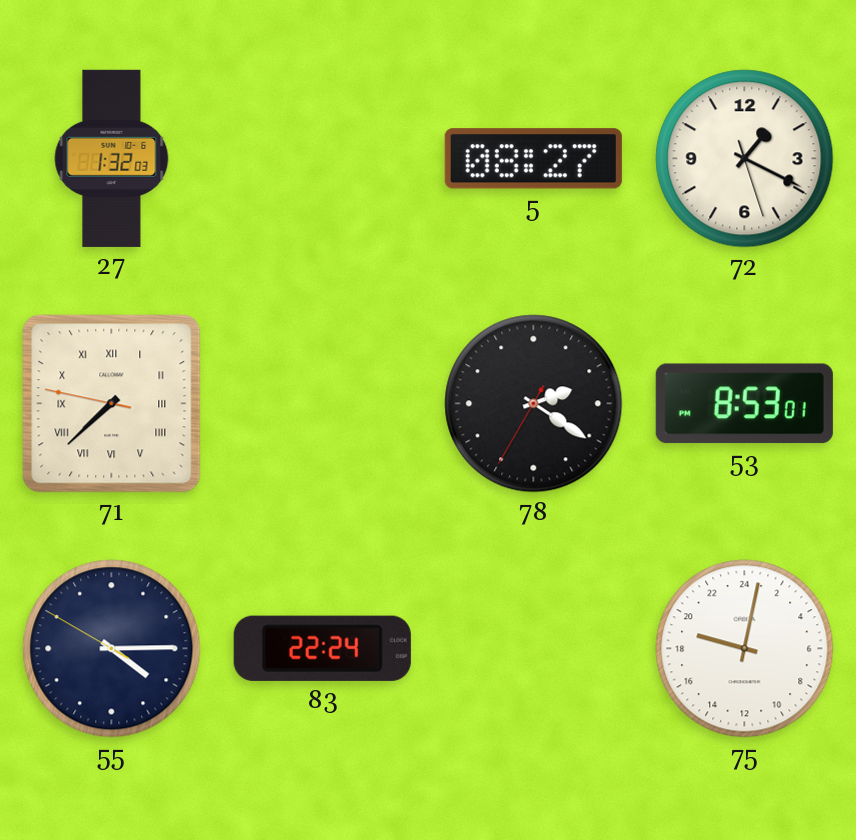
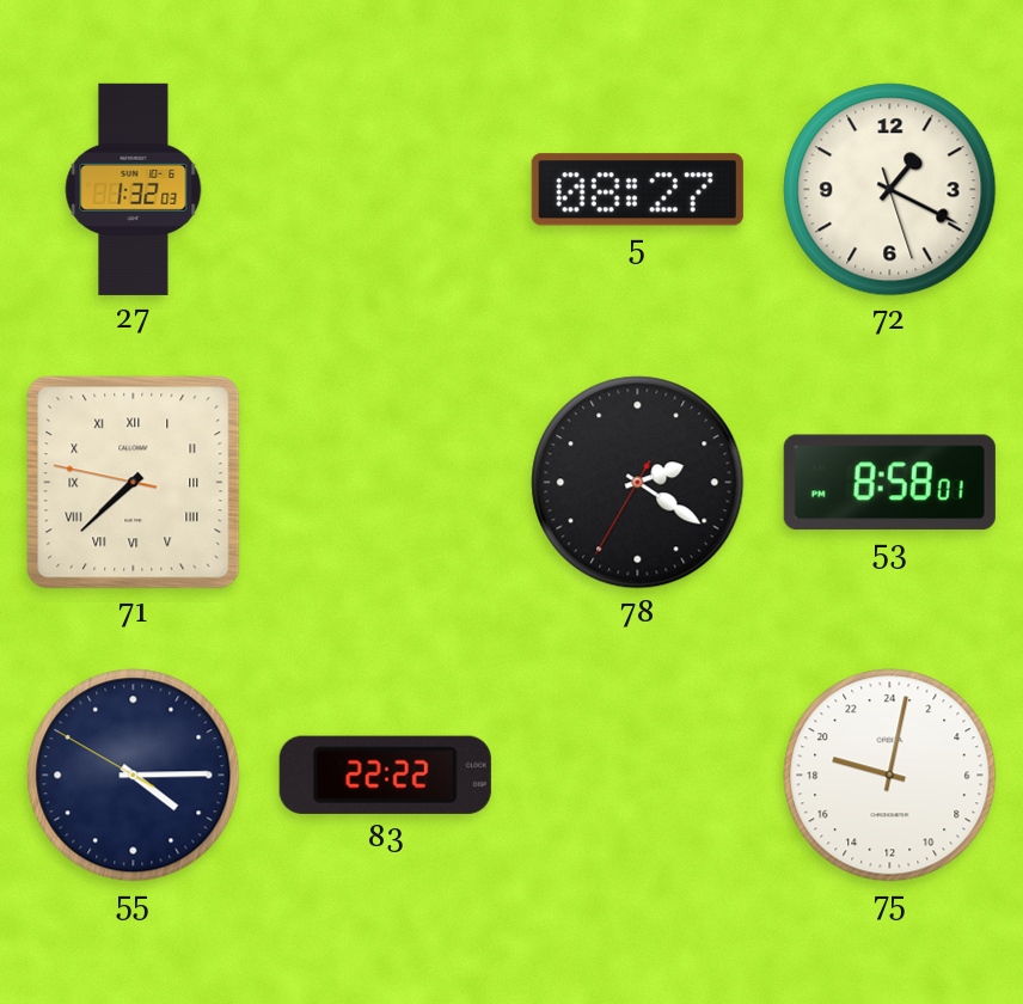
53: 8:53 -> 8:58
83: 22:24 -> 22:22
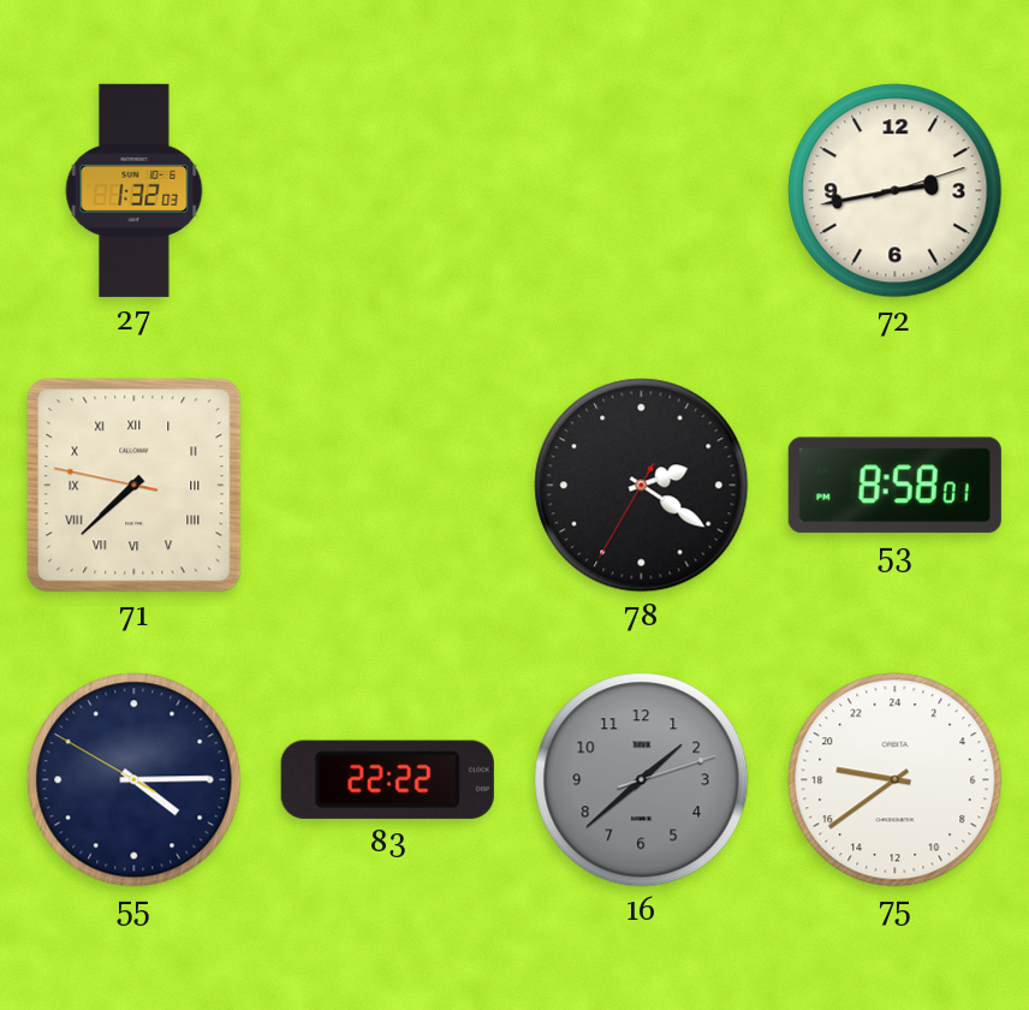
5: 08:27 -> none
72: 1:19 -> 2:43
16: none -> 1:38
75: 19:02 -> 18:39
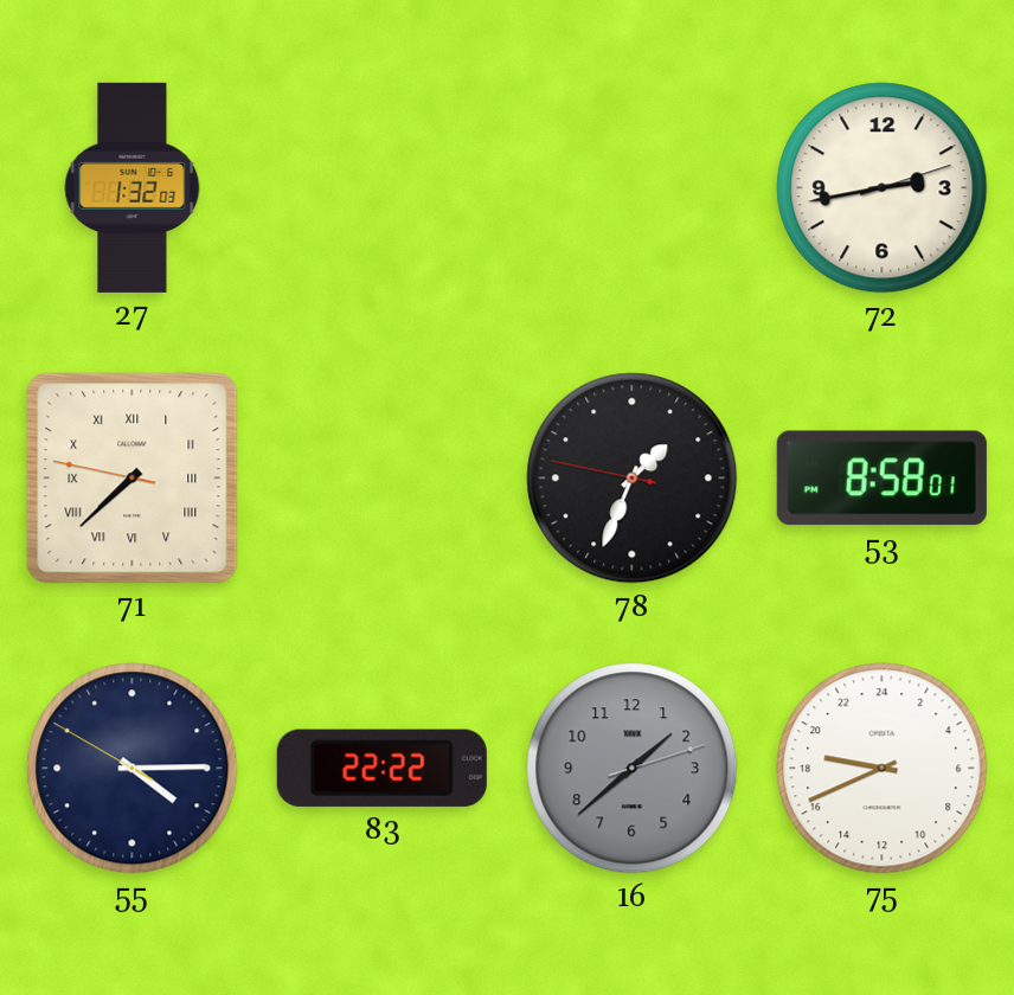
78: 2:20 -> 1:33
75: 18:39 -> 18:41
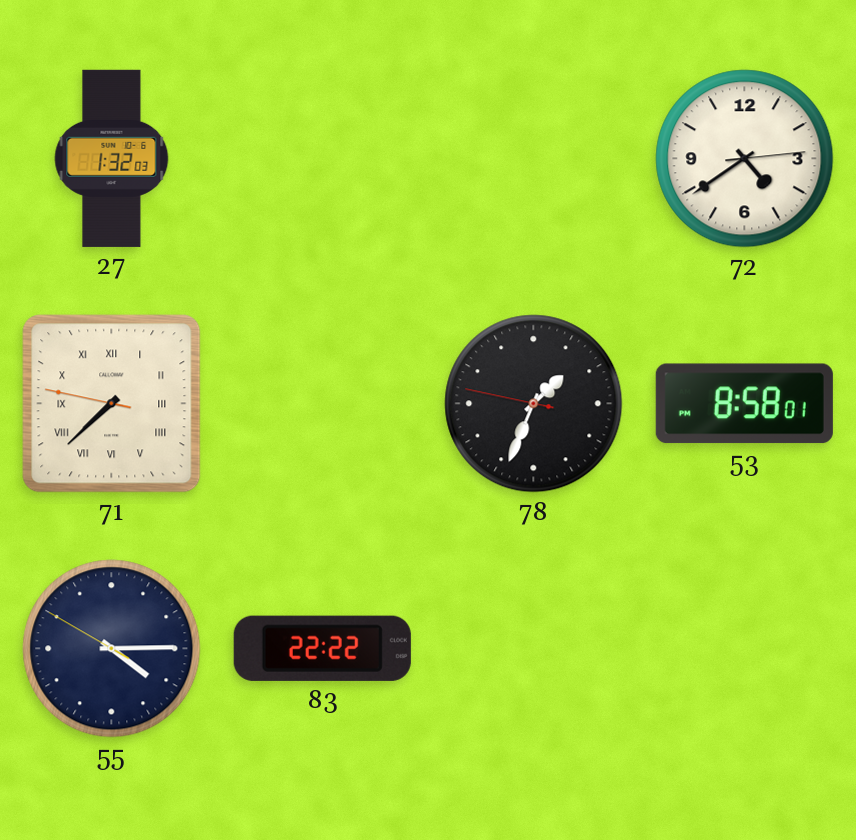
72: 2:43 -> 4:39
16: 1:38 -> none
75: 18:41 -> none
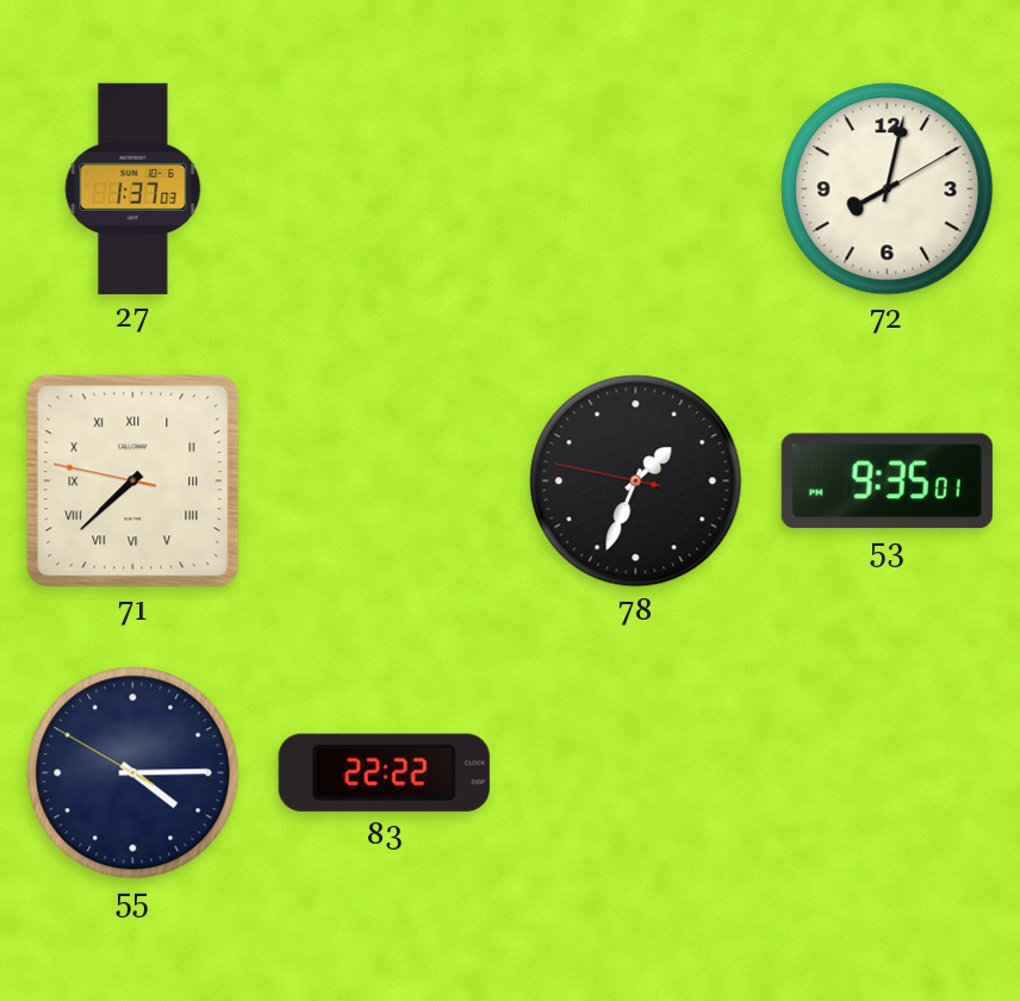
27: 1:32 -> 1:37
72: 4:39 -> 8:02
53: 8:58 -> 9:35
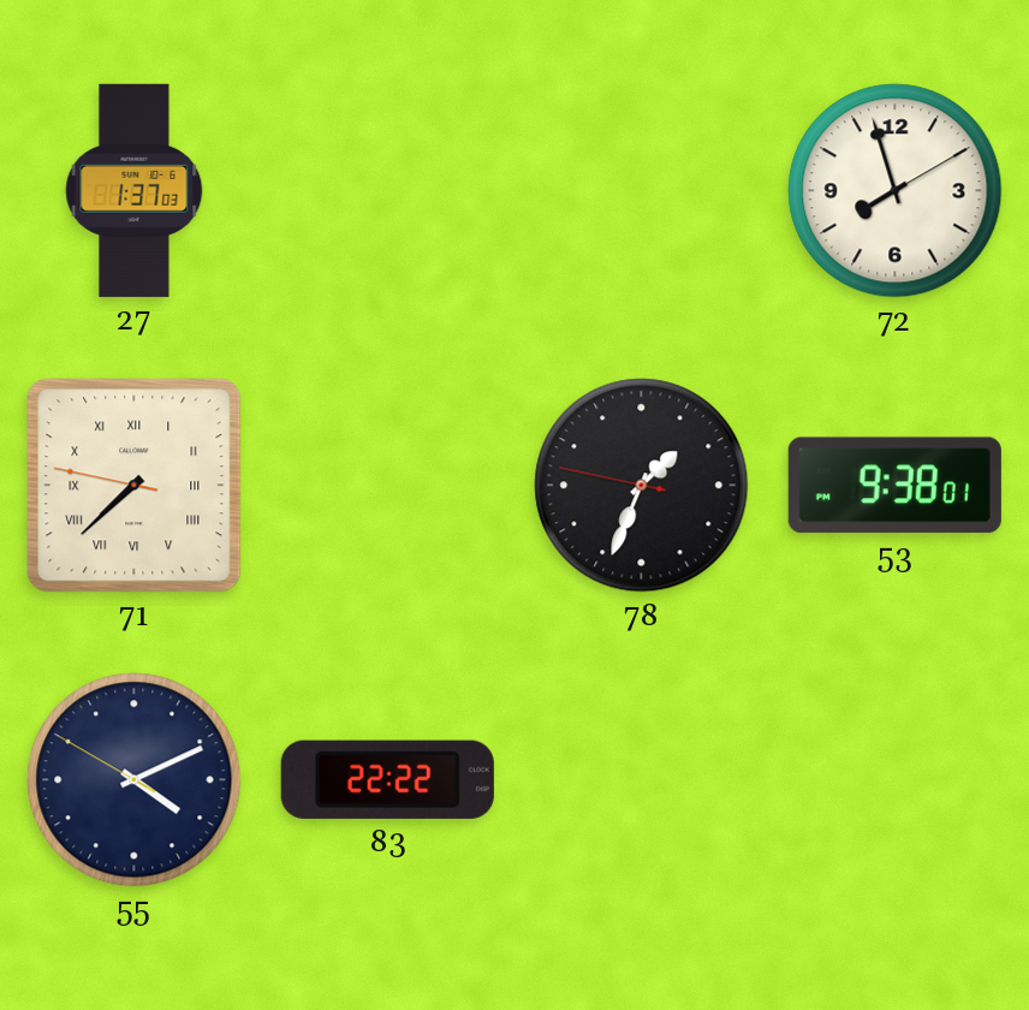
72: 8:02 -> 7:57
53: 9:35 -> 9:38
55: 4:14 -> 4:10
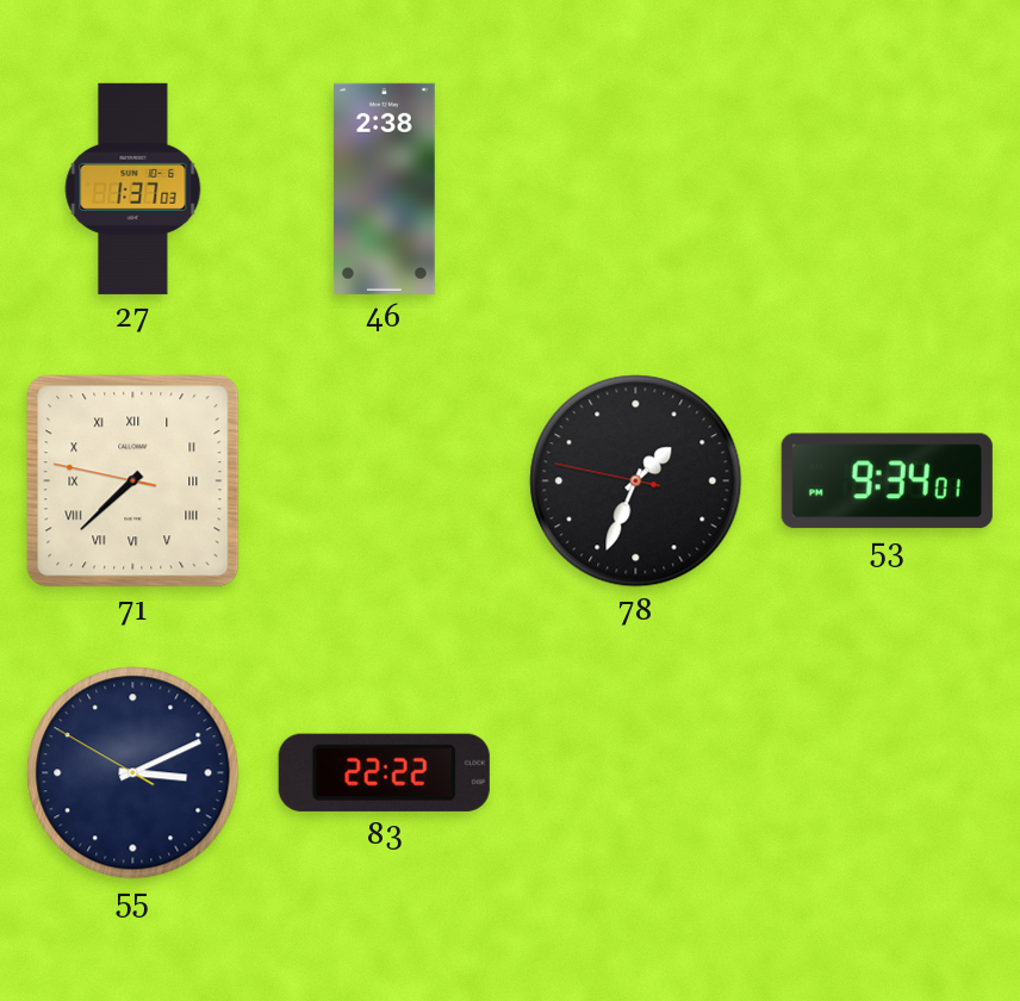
46: none -> 2:38
72: 7:57 -> none
53: 9:38 -> 9:34
55: 4:10 -> 3:10
